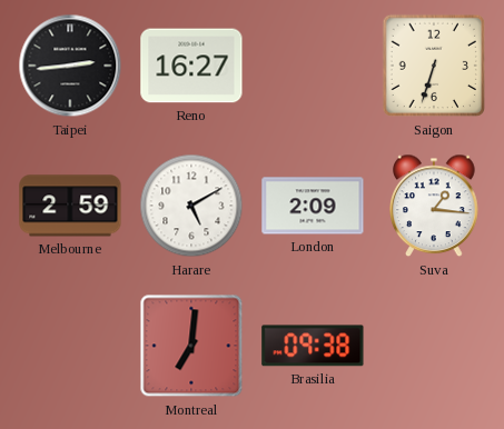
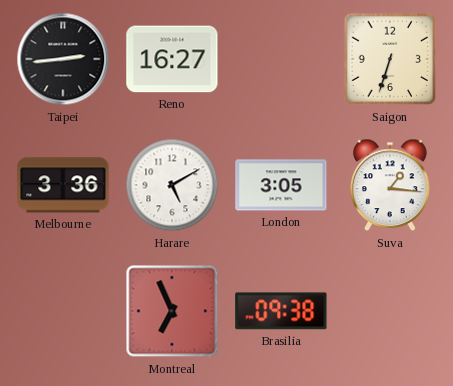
Melbourne: 2:59 -> 3:36
London: 2:09 -> 3:05
Montreal: 7:01 -> 6:56
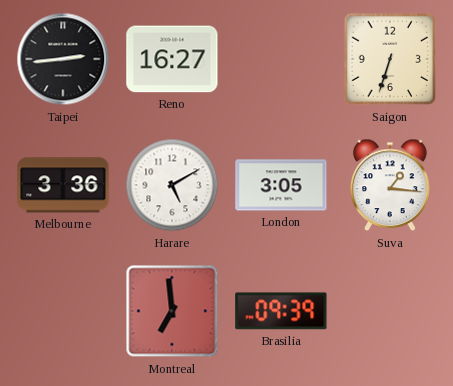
Montreal: 6:56 -> 6:59
Brasilia: 09:38 -> 09:39
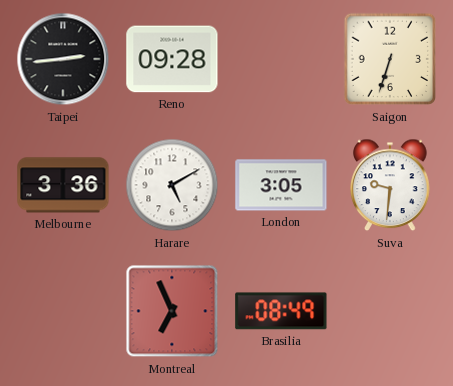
Reno: 16:27 -> 09:28
Suva: 1:16 -> 9:31
Montreal: 6:59 -> 6:56
Brasilia: 09:39 -> 08:49
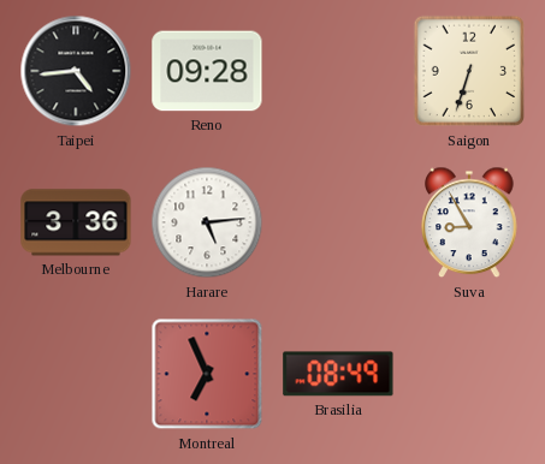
Taipei: 2:44 -> 4:44
Harare: 5:10 -> 5:14
London: 3:05 -> none
Suva: 9:31 -> 8:55
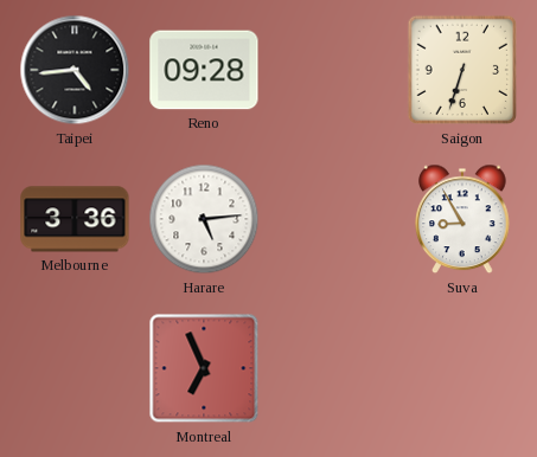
Brasilia: 08:49 -> none
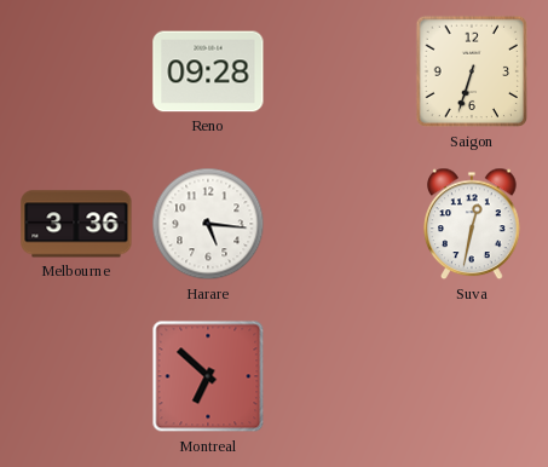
Taipei: 4:44 -> none
Harare: 5:14 -> 5:16
Suva: 8:55 -> 12:32
Montreal: 6:56 -> 6:52
